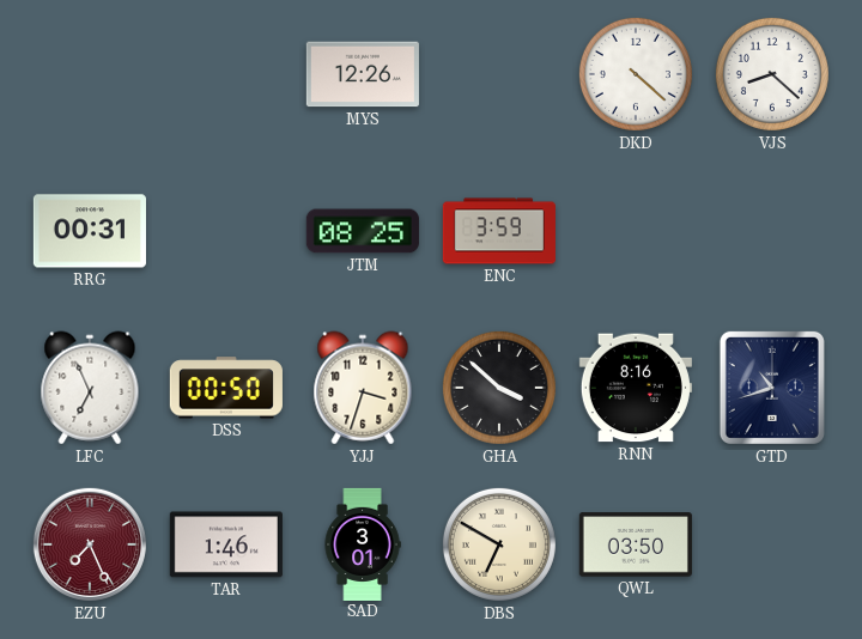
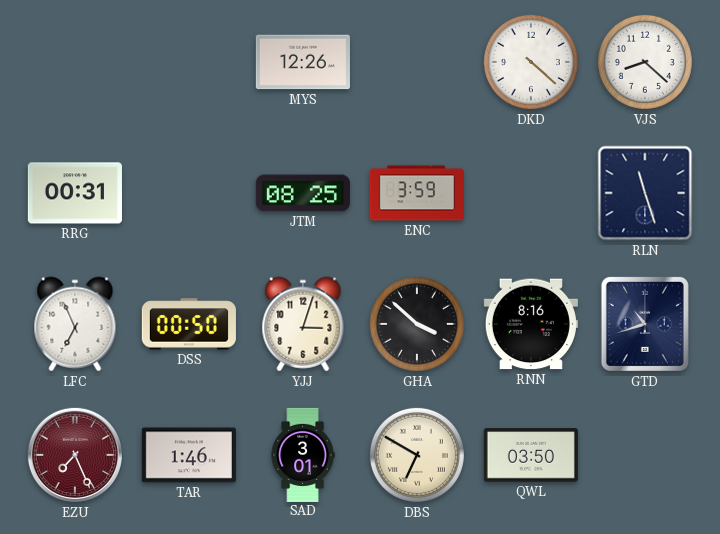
RLN: none -> 11:27
YJJ: 3:33 -> 3:03
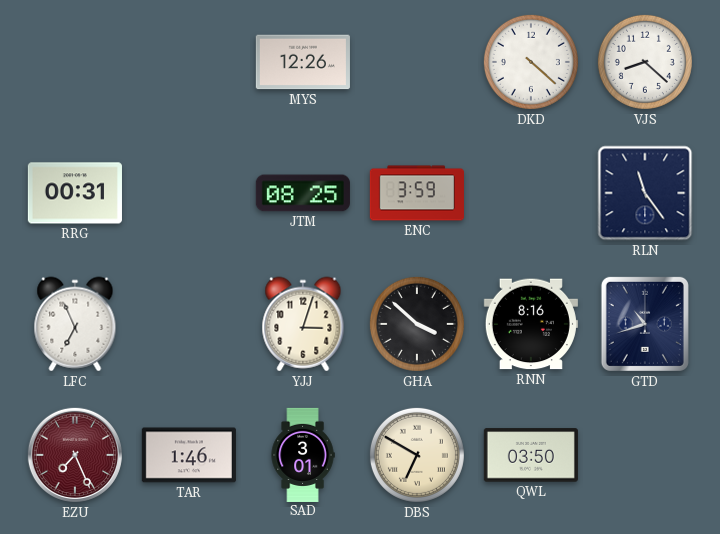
RLN: 11:27 -> 11:24
DSS: 00:50 -> none
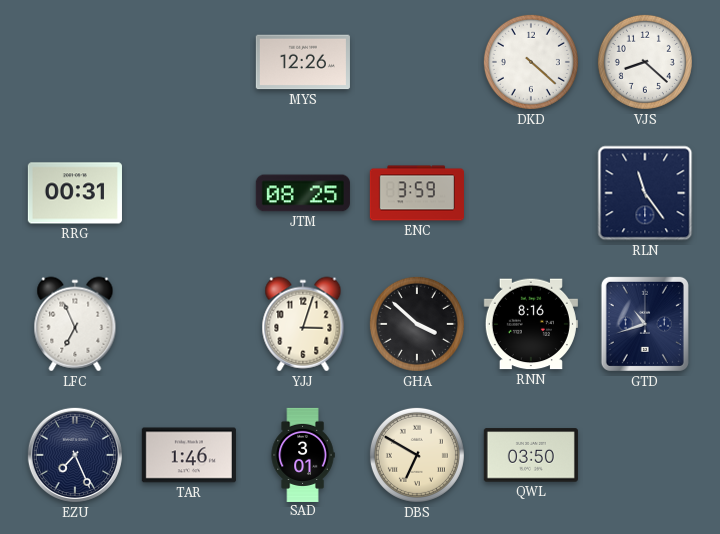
EZU dial: burgundy -> navy
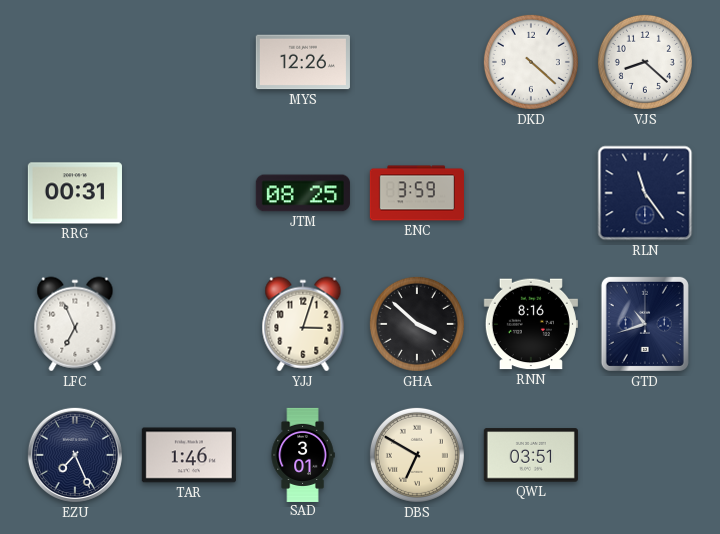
QWL: 03:50 -> 03:51
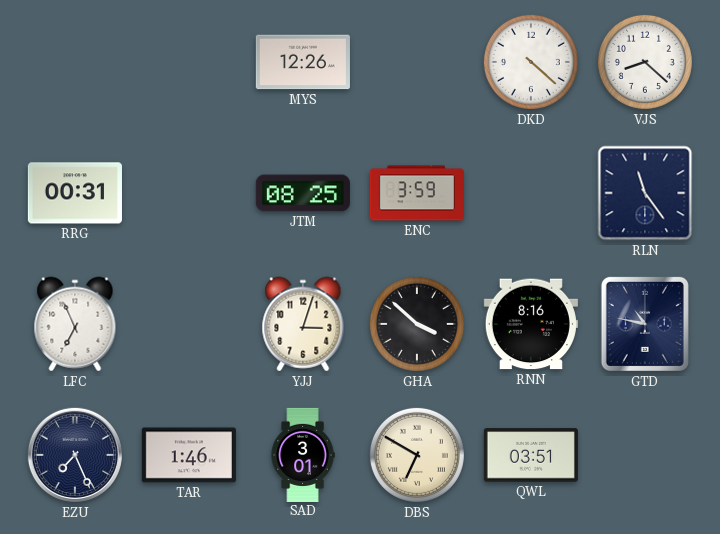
GTD: 10:42 -> 10:47
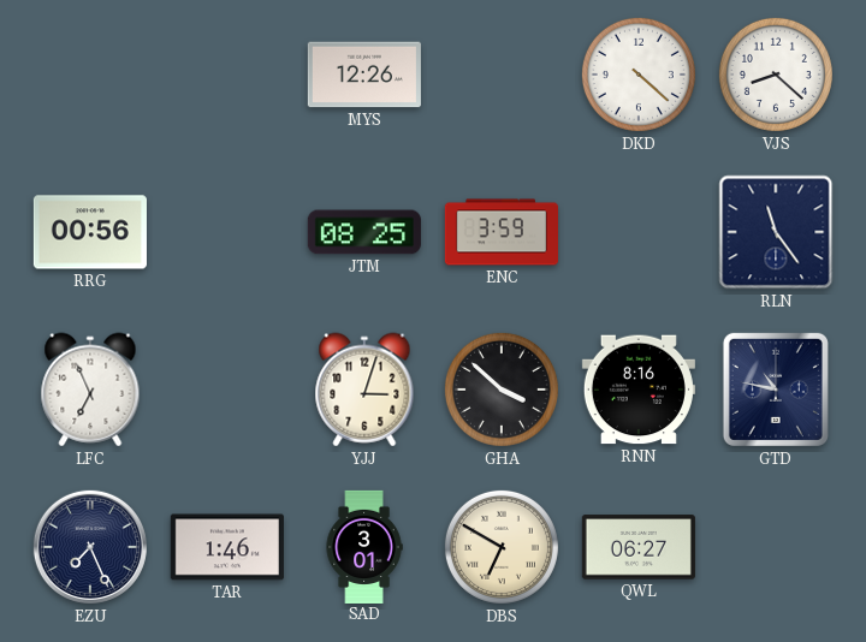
RRG: 00:31 -> 00:56
QWL: 03:51 -> 06:27
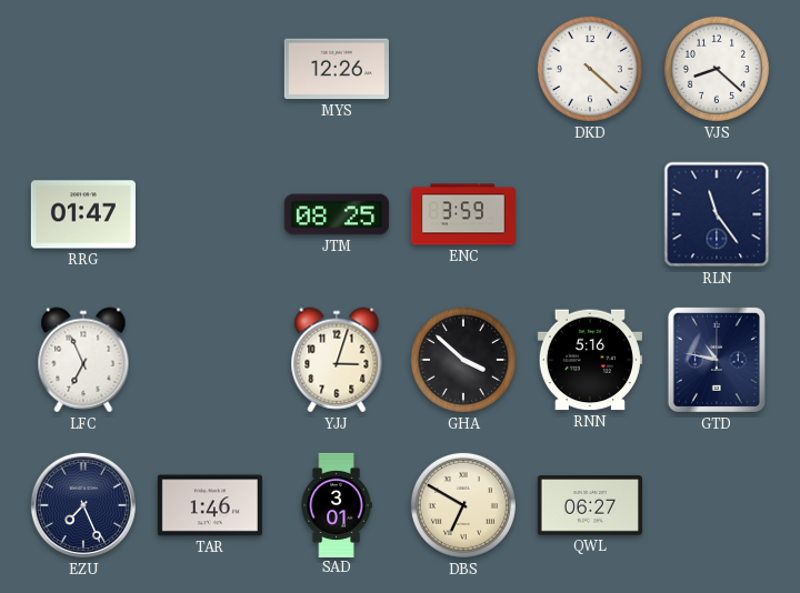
RRG: 00:56 -> 01:47
RNN: 8:16 -> 5:16
